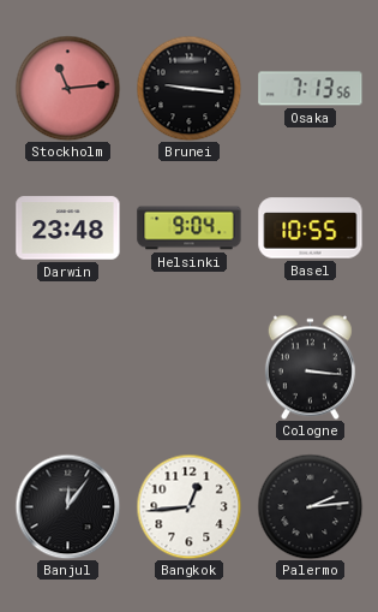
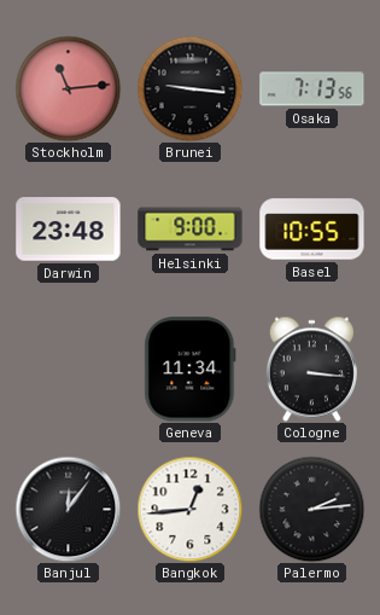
Helsinki: 9:04 -> 9:00
Geneva: none -> 11:34
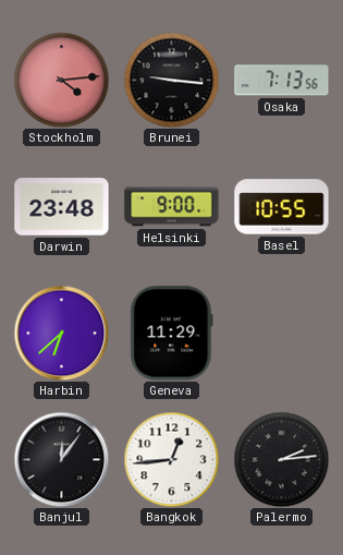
Stockholm: 11:14 -> 4:14
Harbin: none -> 6:38
Geneva: 11:34 -> 11:29
Cologne: 3:16 -> none
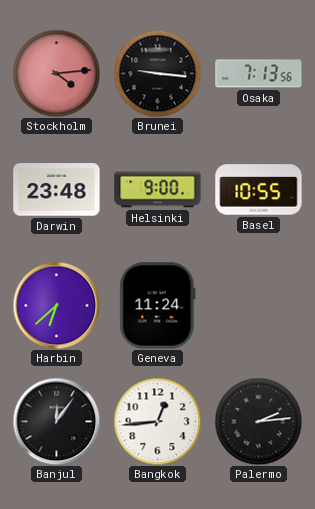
Geneva: 11:29 -> 11:24
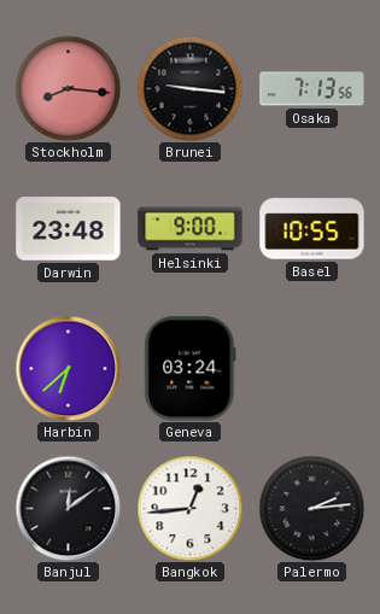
Stockholm: 4:14 -> 8:16
Geneva: 11:24 -> 03:24
Banjul: 12:06 -> 12:09
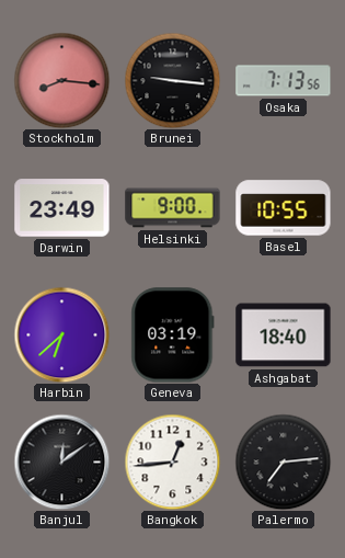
Darwin: 23:48 -> 23:49
Geneva: 03:24 -> 03:19
Ashgabat: none -> 18:40
Palermo: 2:14 -> 7:14
